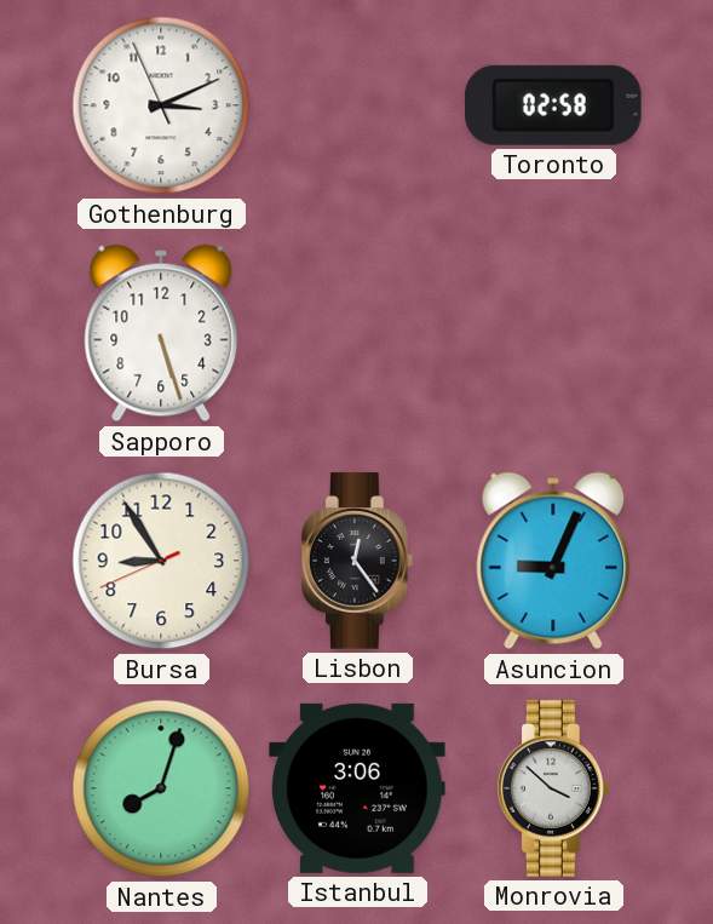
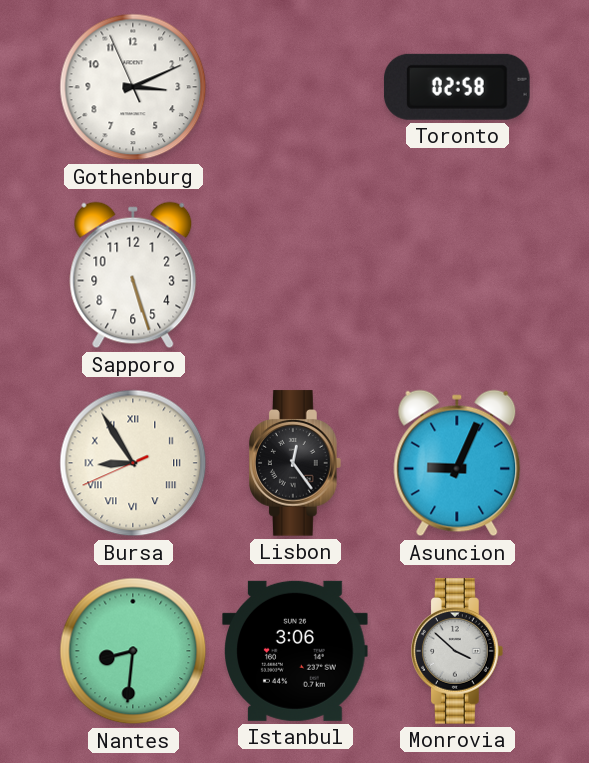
Bursa numerals: Arabic -> Roman
Nantes: 8:03 -> 8:31
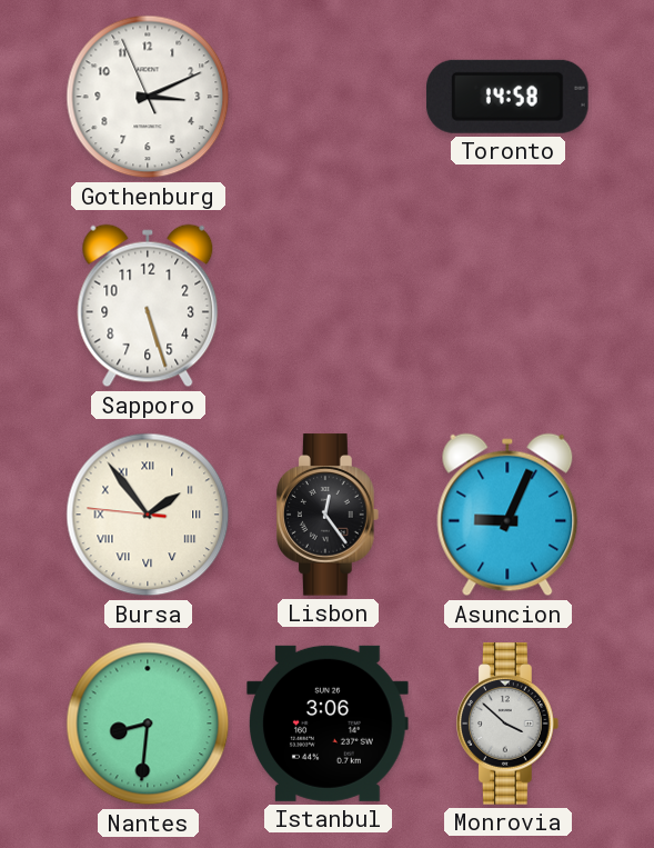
Toronto: 02:58 -> 14:58
Bursa: 8:54 -> 1:53
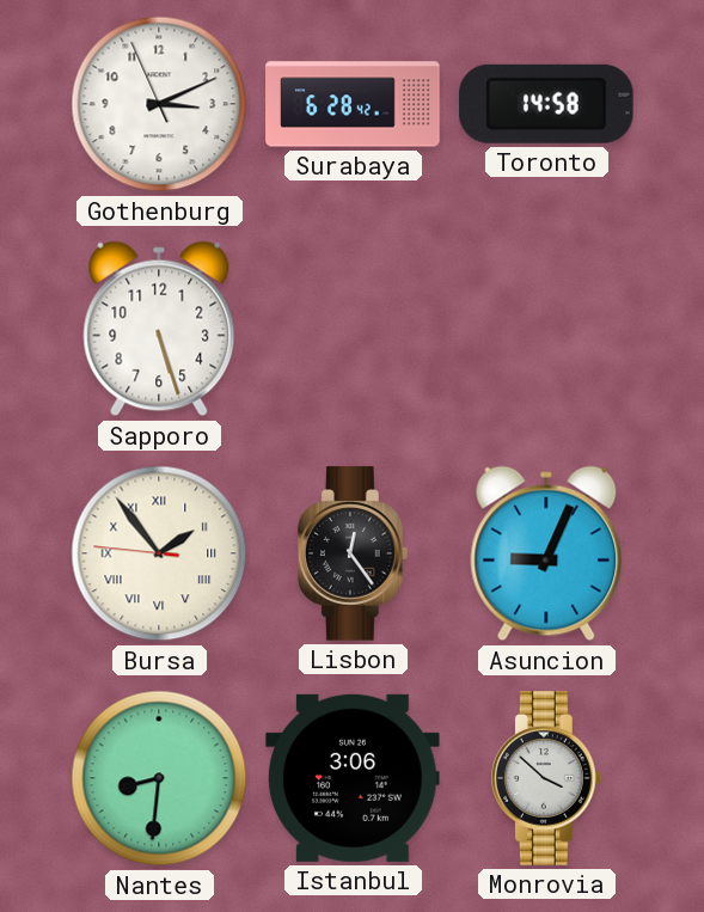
Surabaya: none -> 6:28
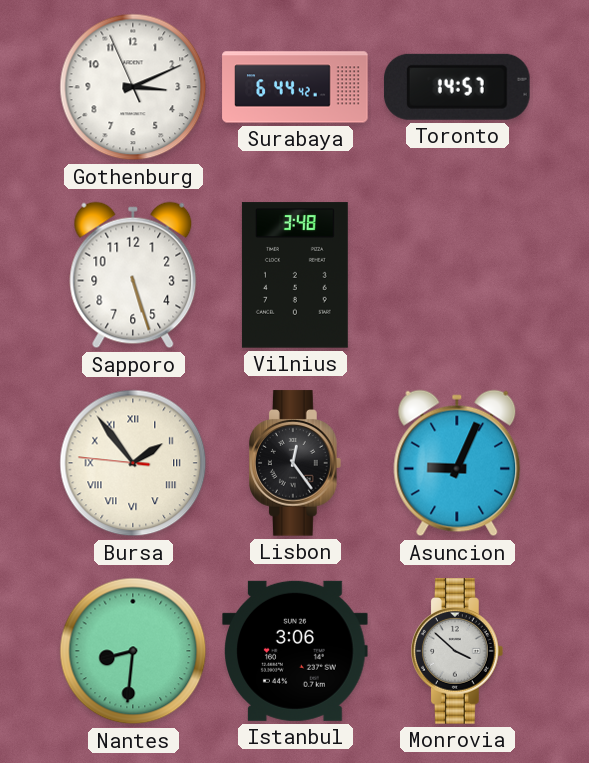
Surabaya: 6:28 -> 6:44
Toronto: 14:58 -> 14:57
Vilnius: none -> 3:48
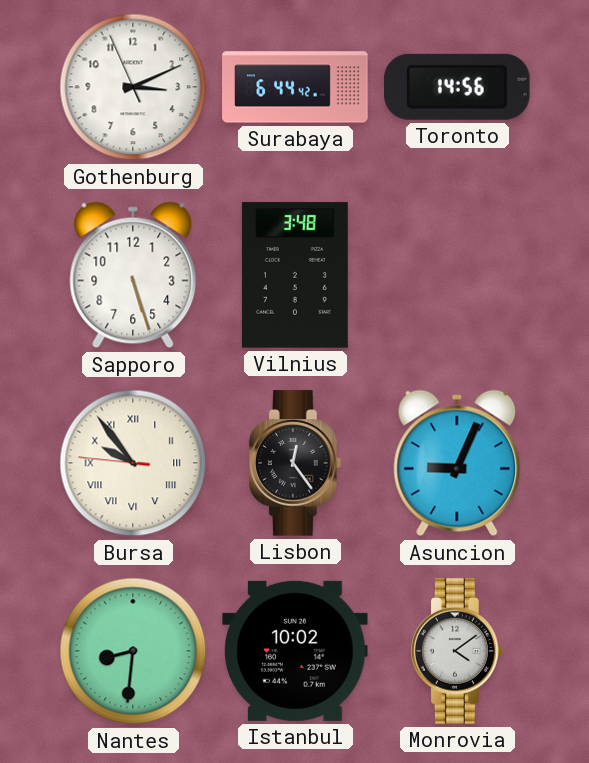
Toronto: 14:57 -> 14:56
Bursa: 1:53 -> 9:53
Istanbul: 3:06 -> 10:02
Monrovia: 3:52 -> 4:09
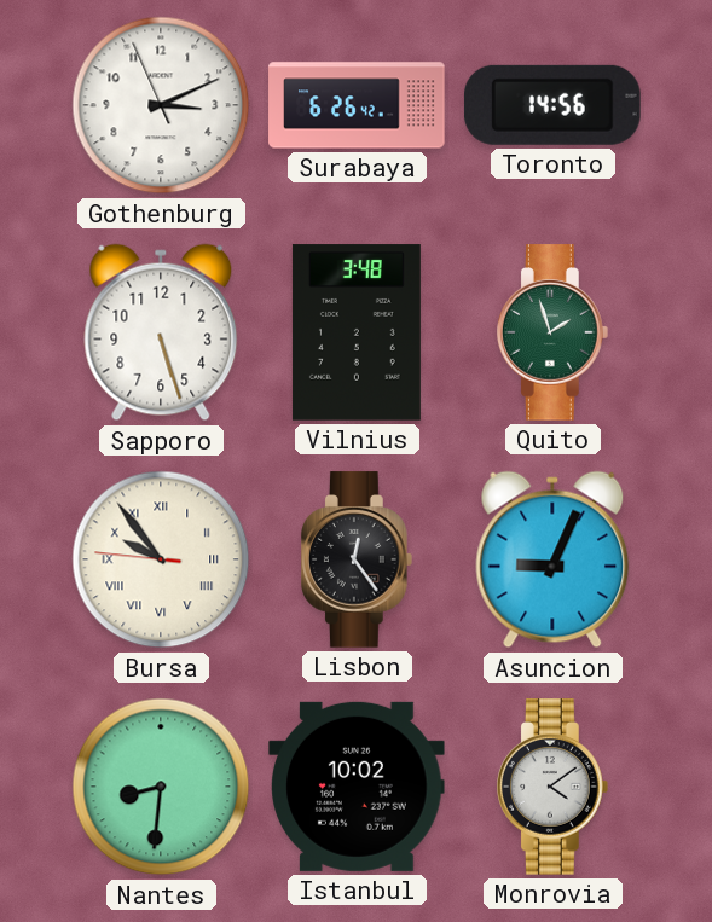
Surabaya: 6:44 -> 6:26
Quito: none -> 1:57
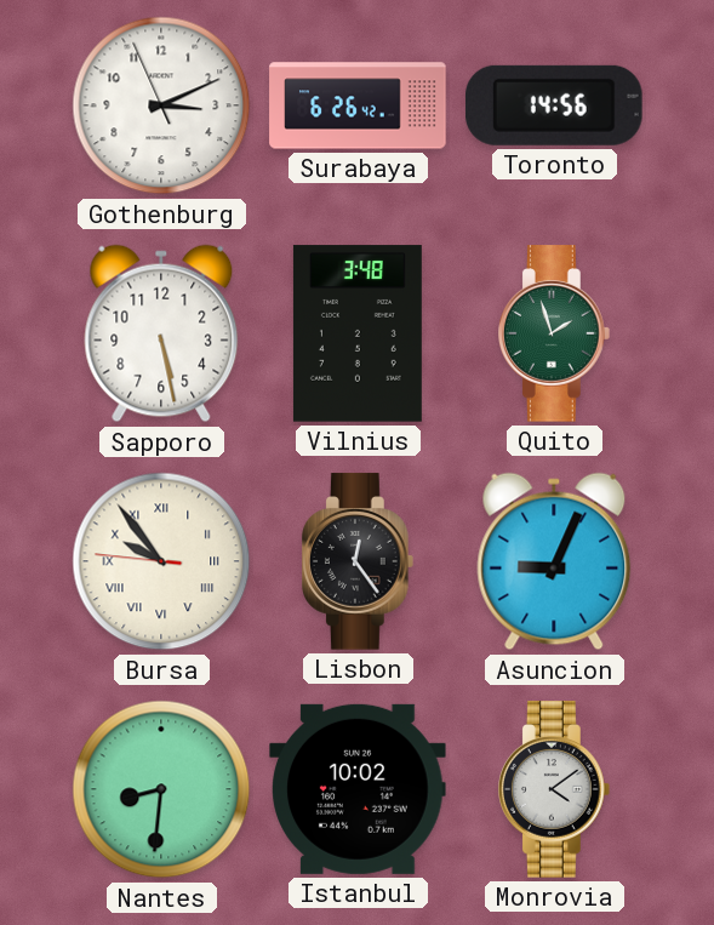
Sapporo: 5:27 -> 5:28
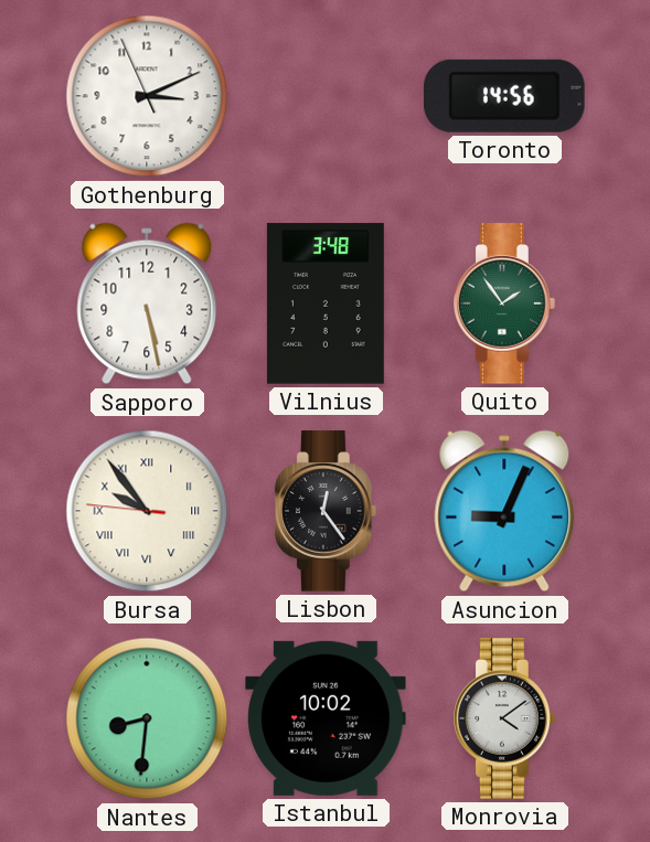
Surabaya: 6:26 -> none
Quito: 1:57 -> 1:54
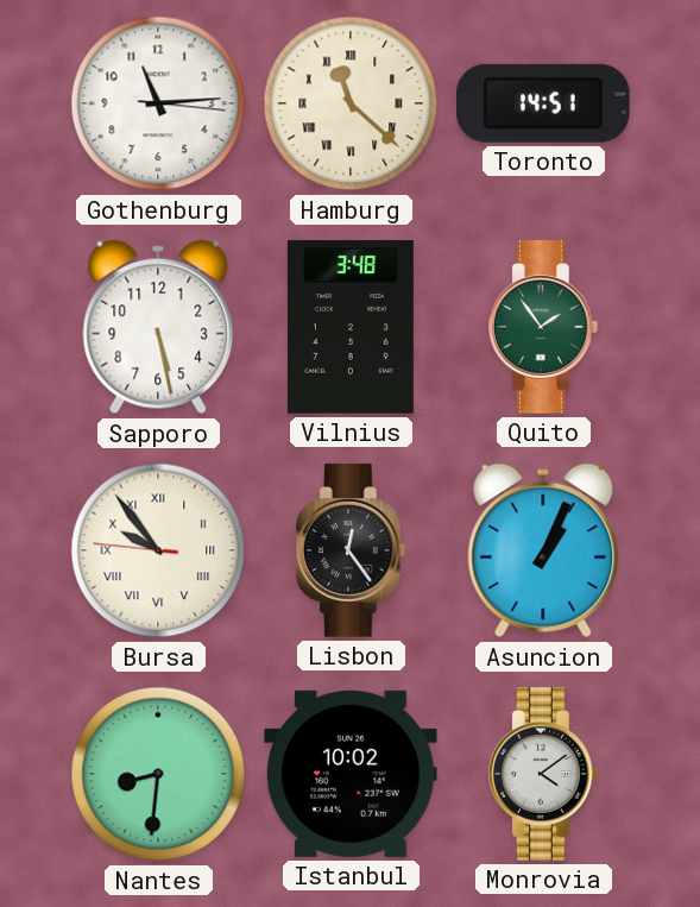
Gothenburg: 3:10 -> 11:14
Hamburg: none -> 11:22
Toronto: 14:56 -> 14:51
Asuncion: 9:04 -> 1:04
